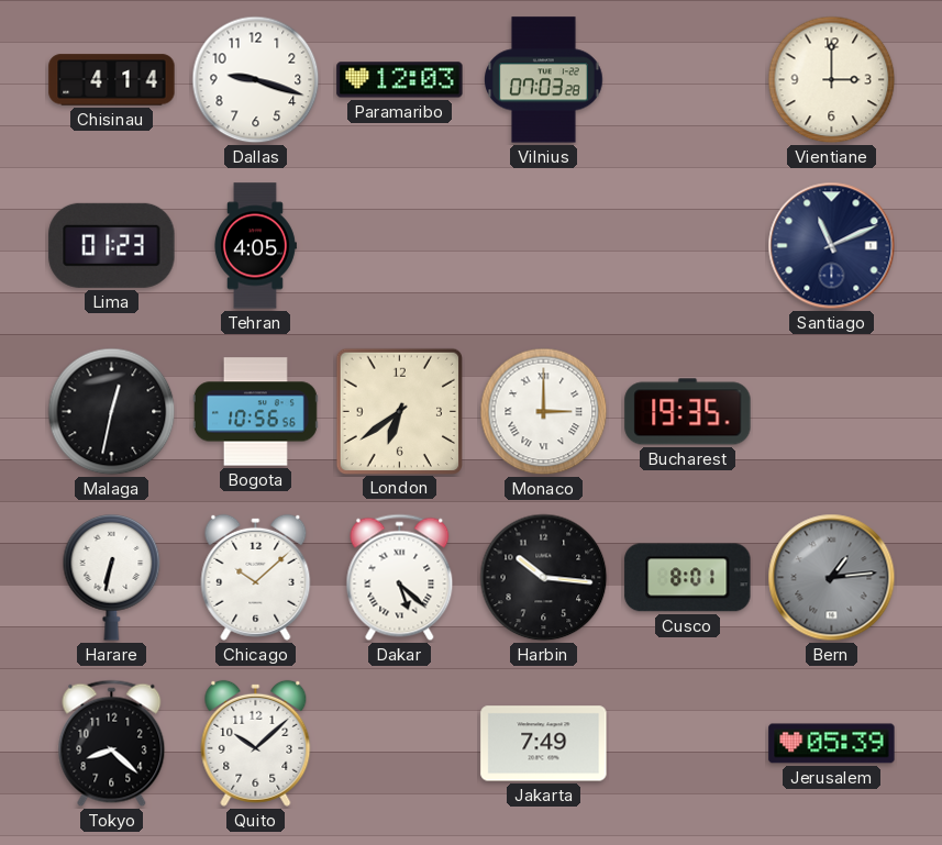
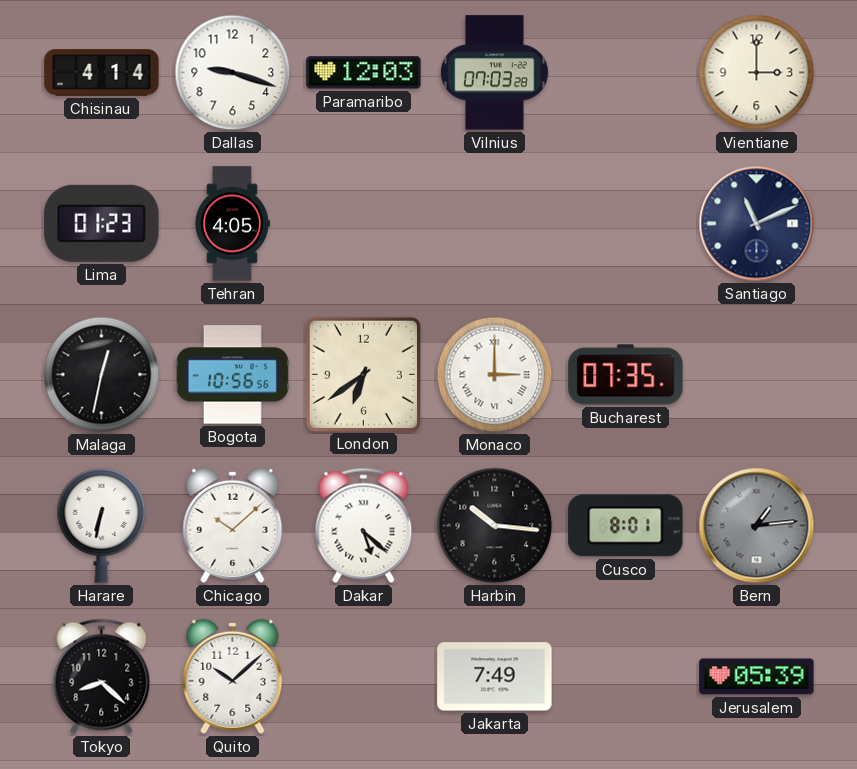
Bucharest: 19:35 -> 07:35
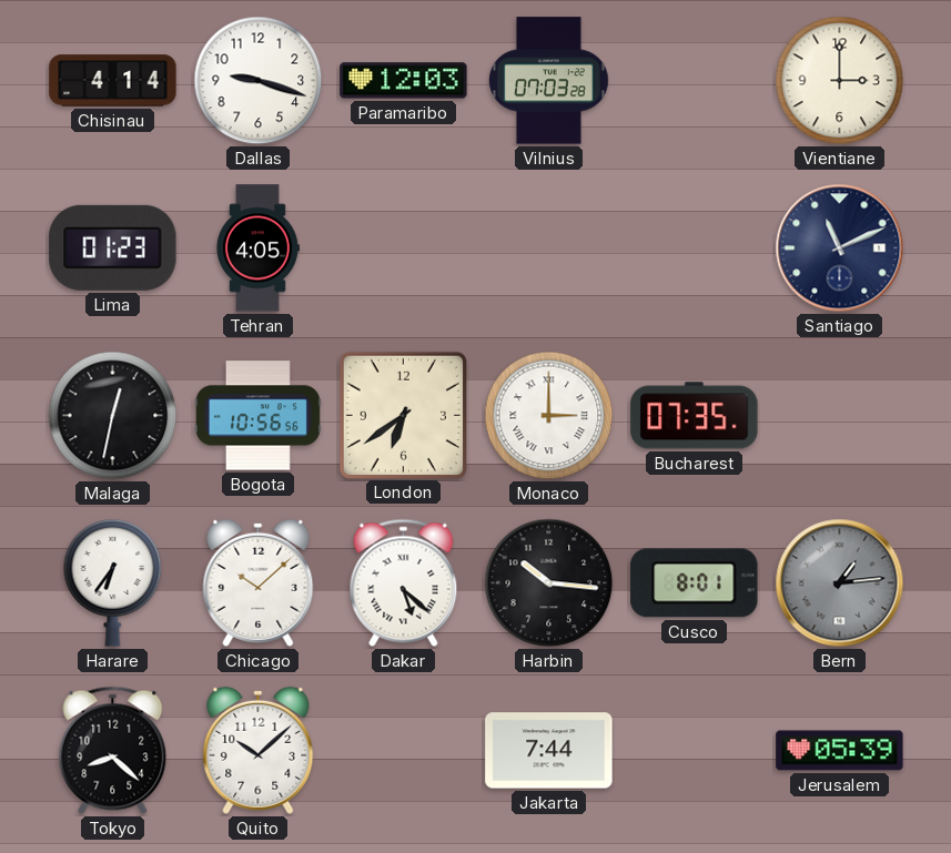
Harare: 6:32 -> 6:36
Jakarta: 7:49 -> 7:44
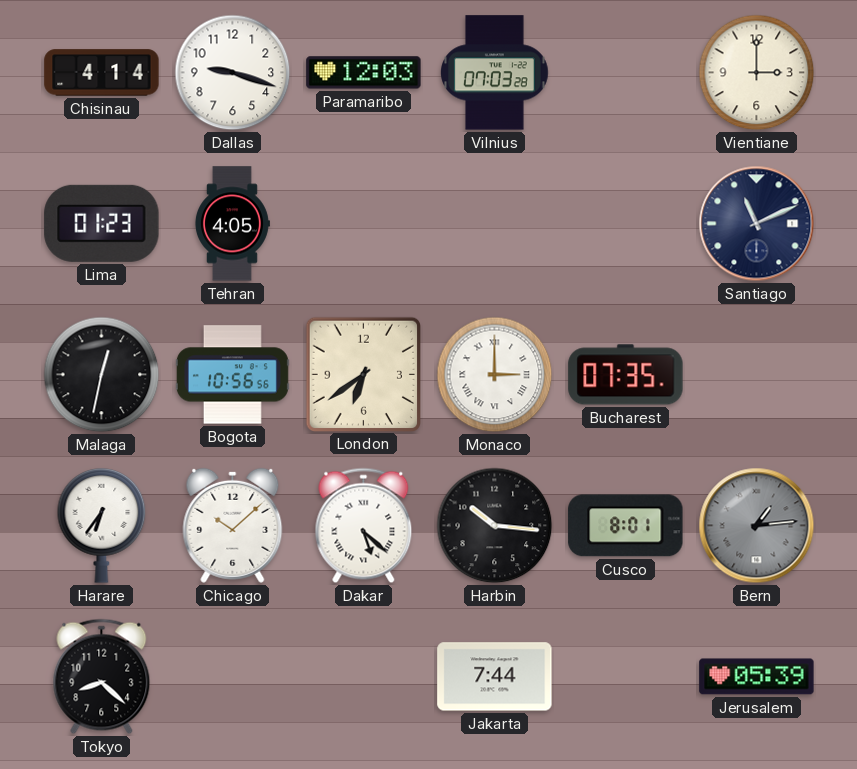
Quito: 10:08 -> none
